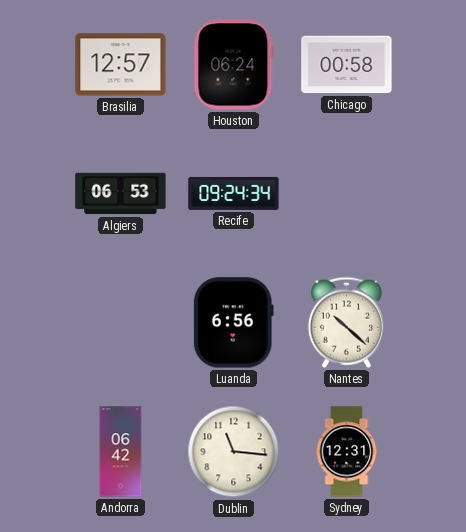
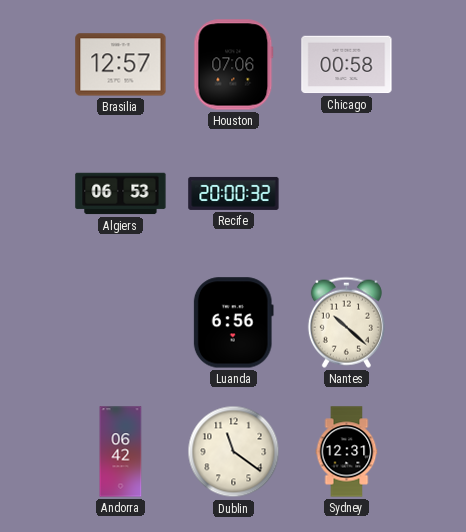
Houston: 06:24 -> 07:06
Recife: 09:24 -> 20:00
Dublin: 11:16 -> 11:21
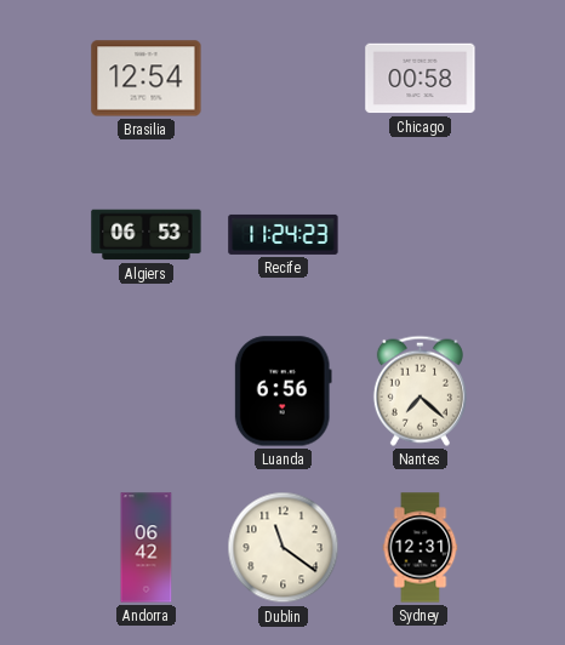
Brasilia: 12:57 -> 12:54
Houston: 07:06 -> none
Recife: 20:00 -> 11:24
Nantes: 10:22 -> 7:22
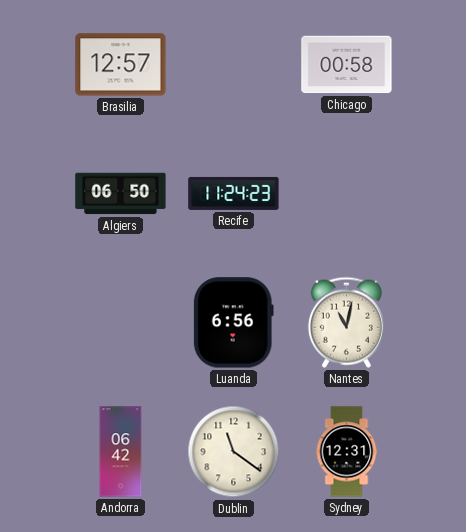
Brasilia: 12:54 -> 12:57
Algiers: 06:53 -> 06:50
Nantes: 7:22 -> 11:02
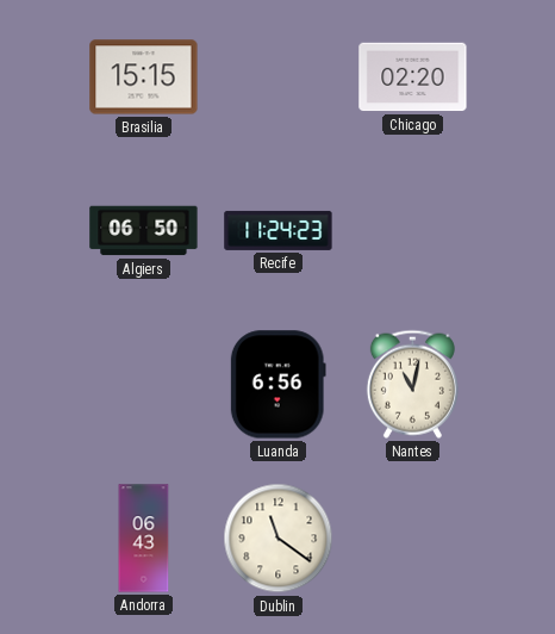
Brasilia: 12:57 -> 15:15
Chicago: 00:58 -> 02:20
Andorra: 06:42 -> 06:43
Sydney: 12:31 -> none
